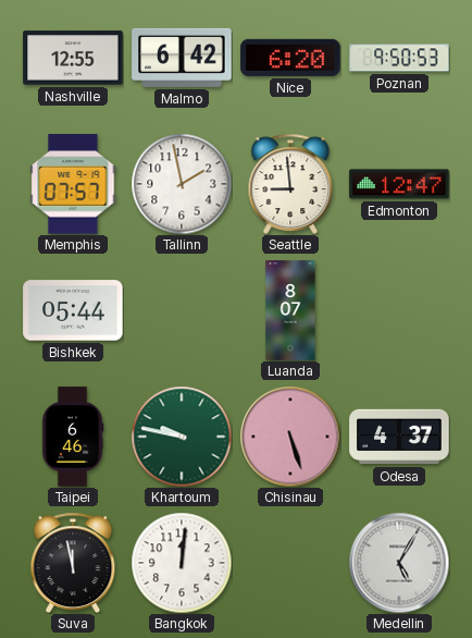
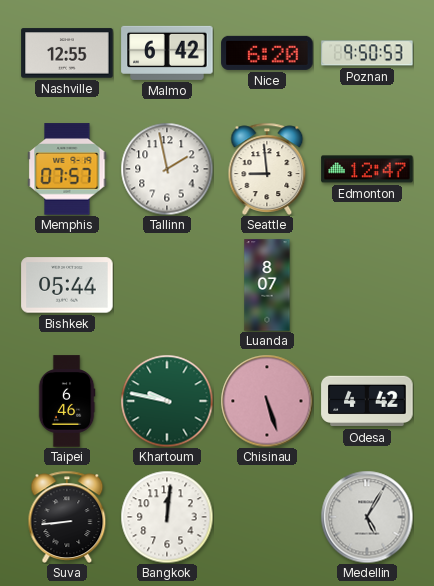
Odesa: 4:37 -> 4:42
Suva: 11:58 -> 8:44
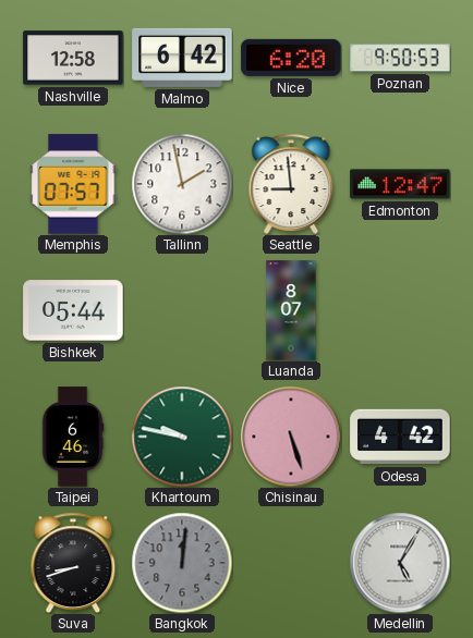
Nashville: 12:55 -> 12:58
Suva: 8:44 -> 8:42
Bangkok dial: white -> grey
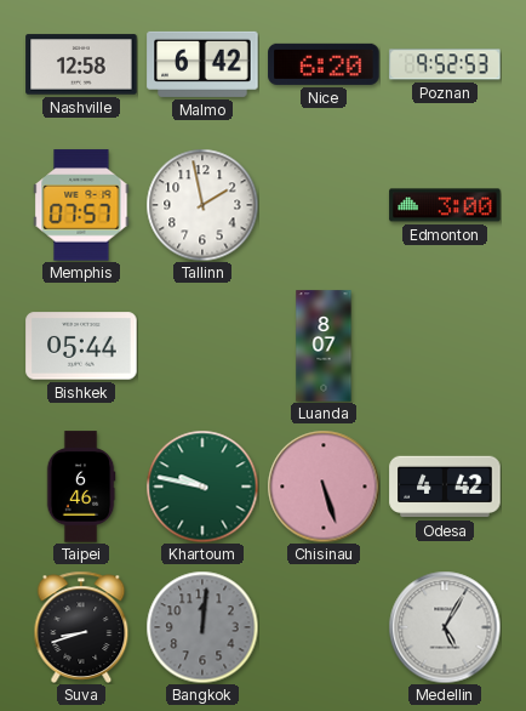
Poznan: 9:50 -> 9:52
Seattle: 8:59 -> none
Edmonton: 12:47 -> 3:00
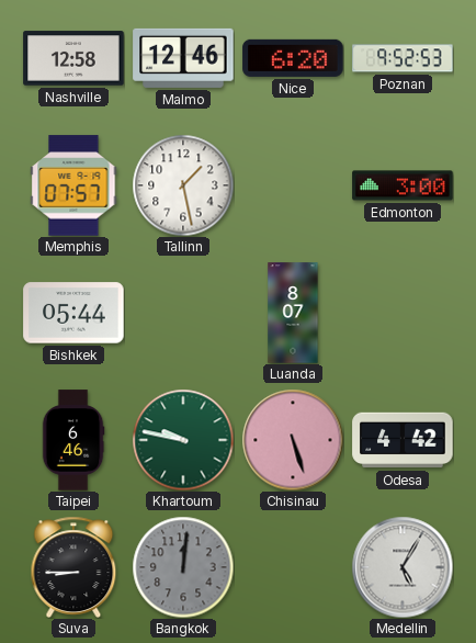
Malmo: 6:42 -> 12:46
Tallinn: 1:58 -> 1:28
Suva: 8:42 -> 8:45
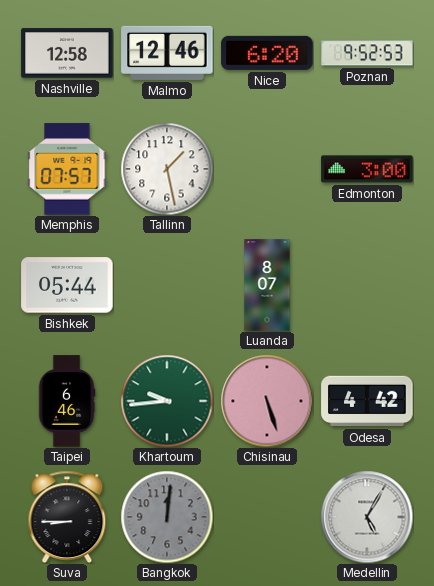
Khartoum: 9:47 -> 9:44
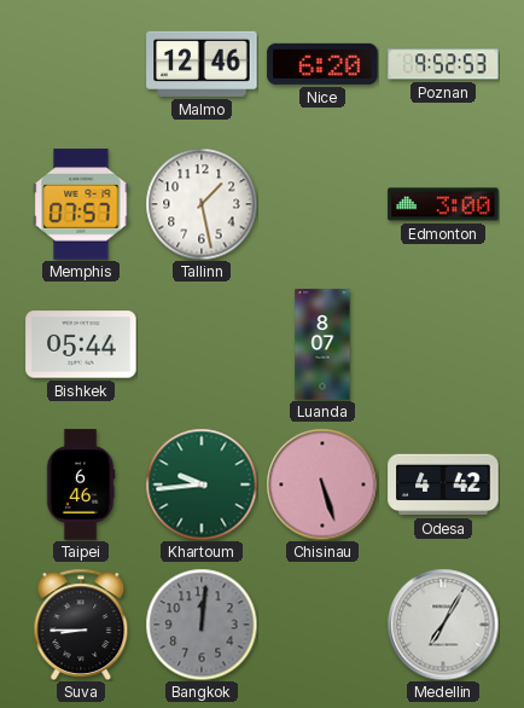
Nashville: 12:58 -> none
Medellin: 5:05 -> 7:05
